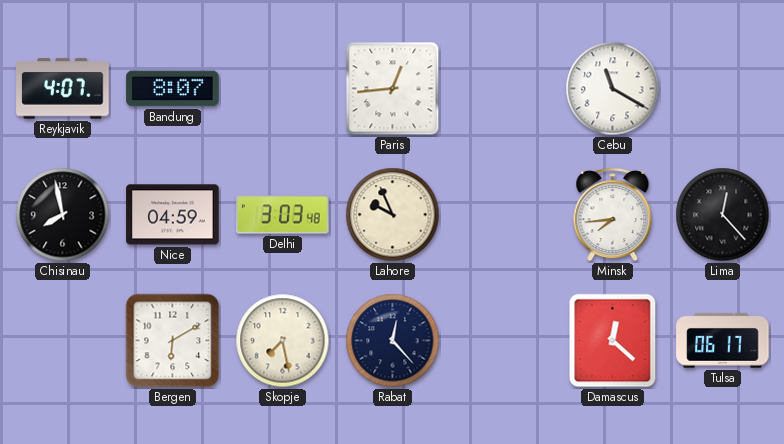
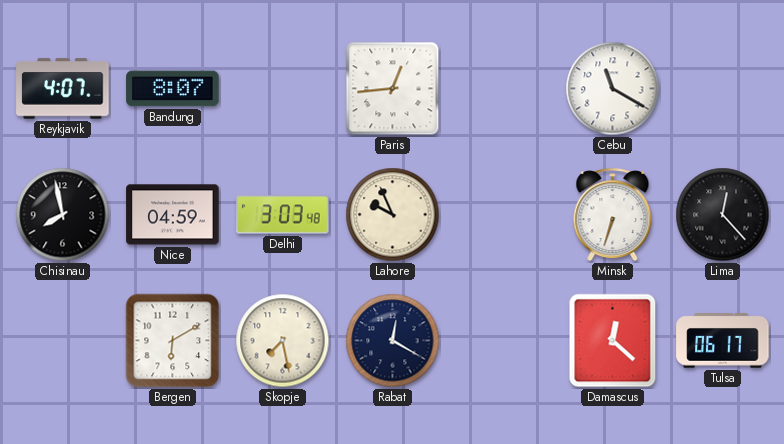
Minsk: 7:44 -> 6:33
Rabat: 12:23 -> 12:20
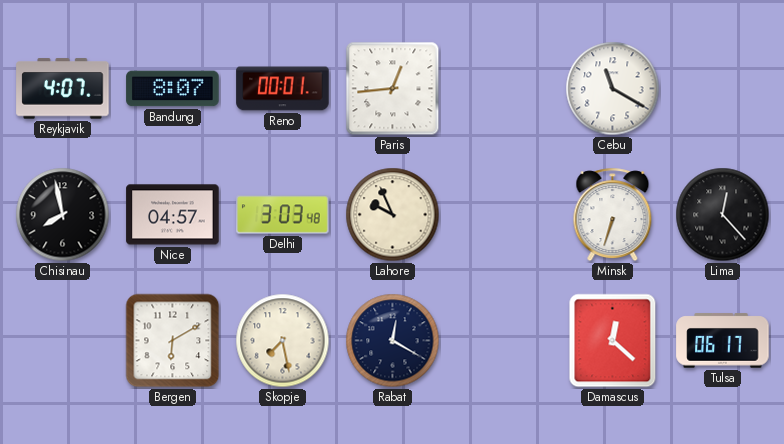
Reno: none -> 00:01
Nice: 04:59 -> 04:57
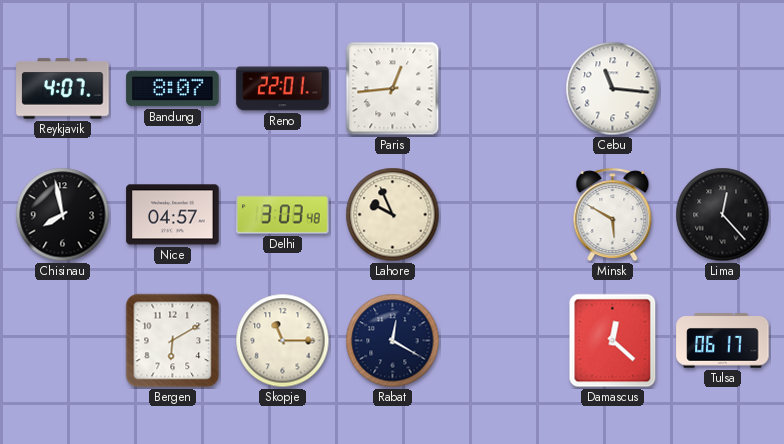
Reno: 00:01 -> 22:01
Cebu: 11:20 -> 11:16
Minsk: 6:33 -> 5:50
Skopje: 7:28 -> 11:15
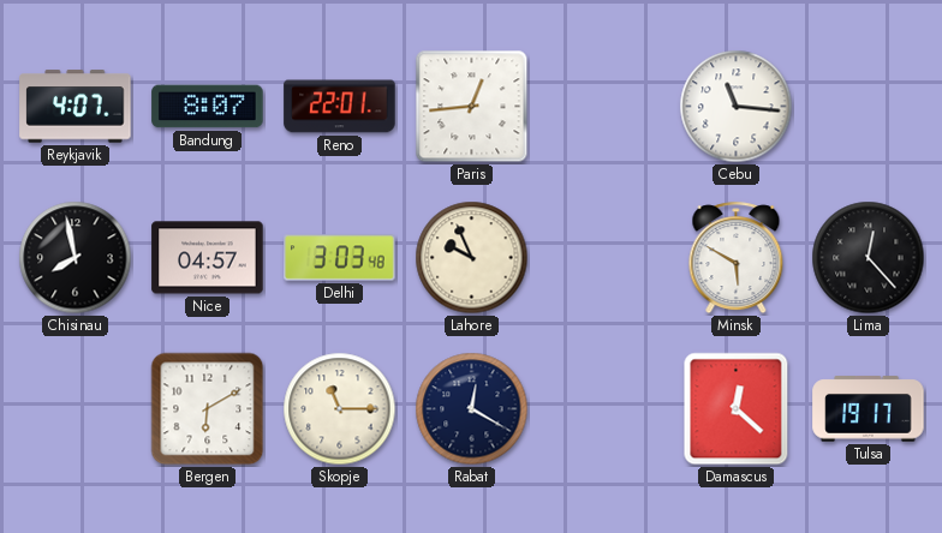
Tulsa: 06:17 -> 19:17
